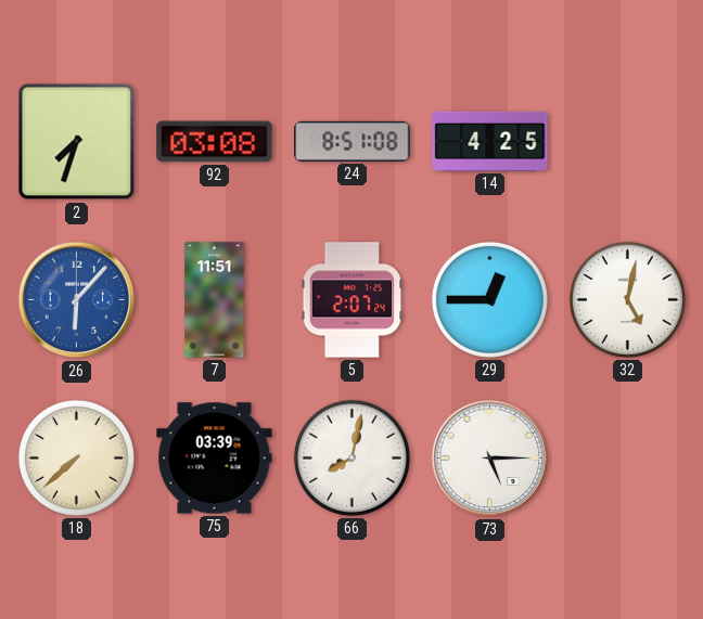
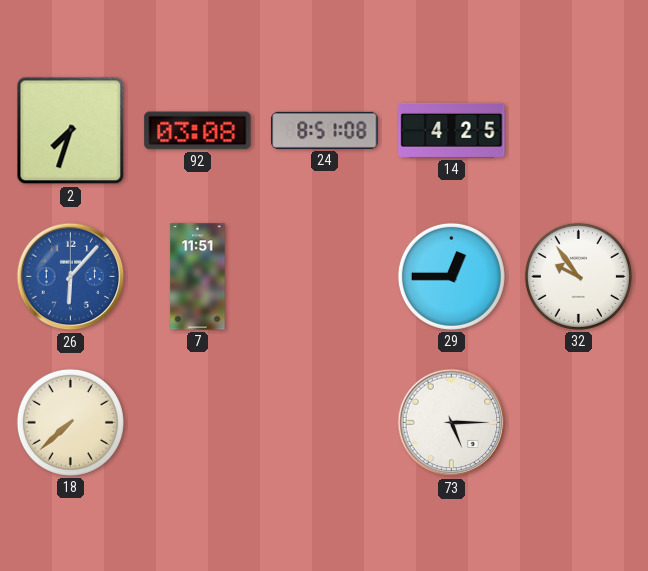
5: 2:07 -> none
32: 5:02 -> 9:54
75: 03:39 -> none
66: 8:02 -> none
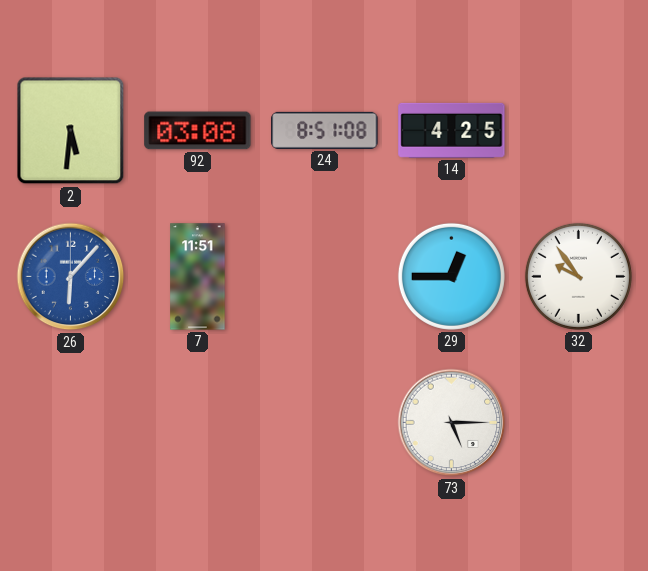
2: 7:33 -> 5:31
18: 7:38 -> none
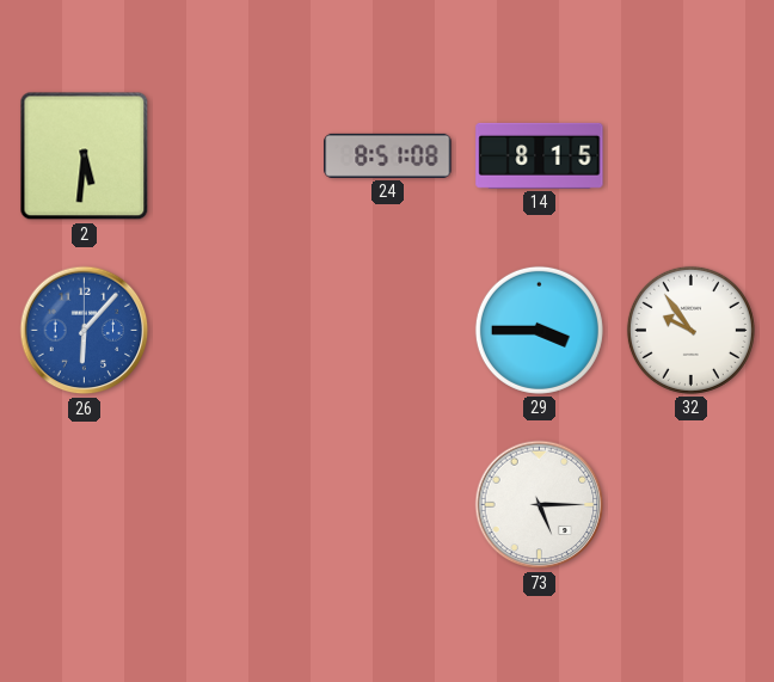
92: 03:08 -> none
14: 4:25 -> 8:15
7: 11:51 -> none
29: 12:45 -> 3:45
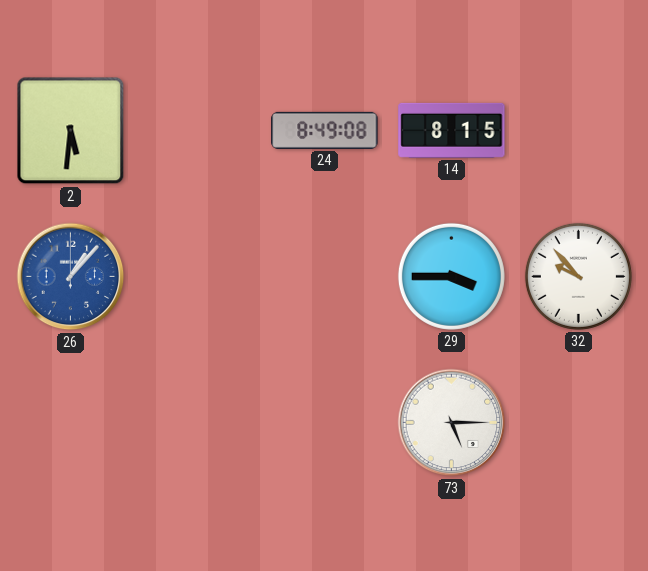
24: 8:51 -> 8:49
26: 6:07 -> 1:07
32: 9:54 -> 9:53
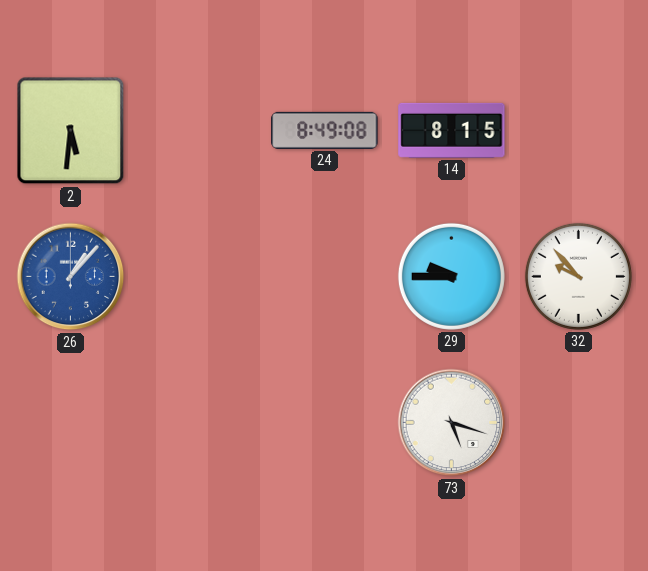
29: 3:45 -> 9:45
73: 5:15 -> 5:18
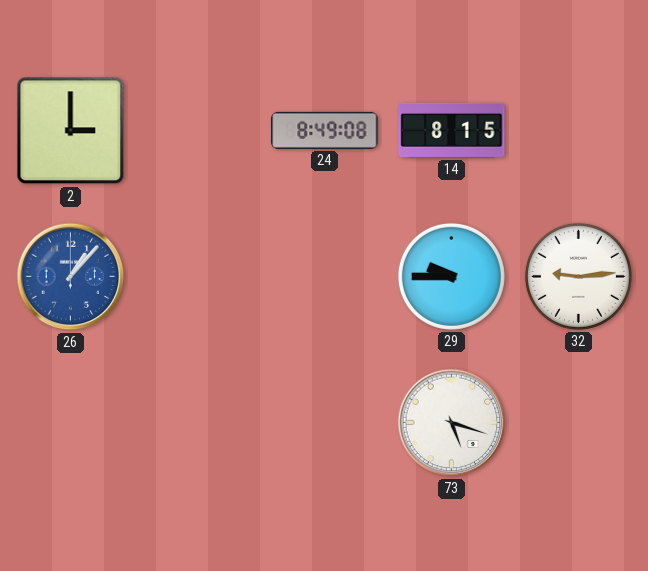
2: 5:31 -> 3:00
32: 9:53 -> 9:14
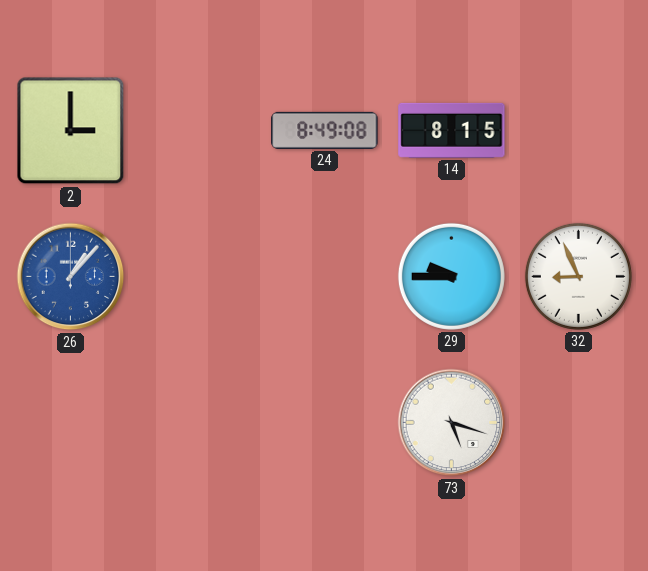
32: 9:14 -> 8:56
